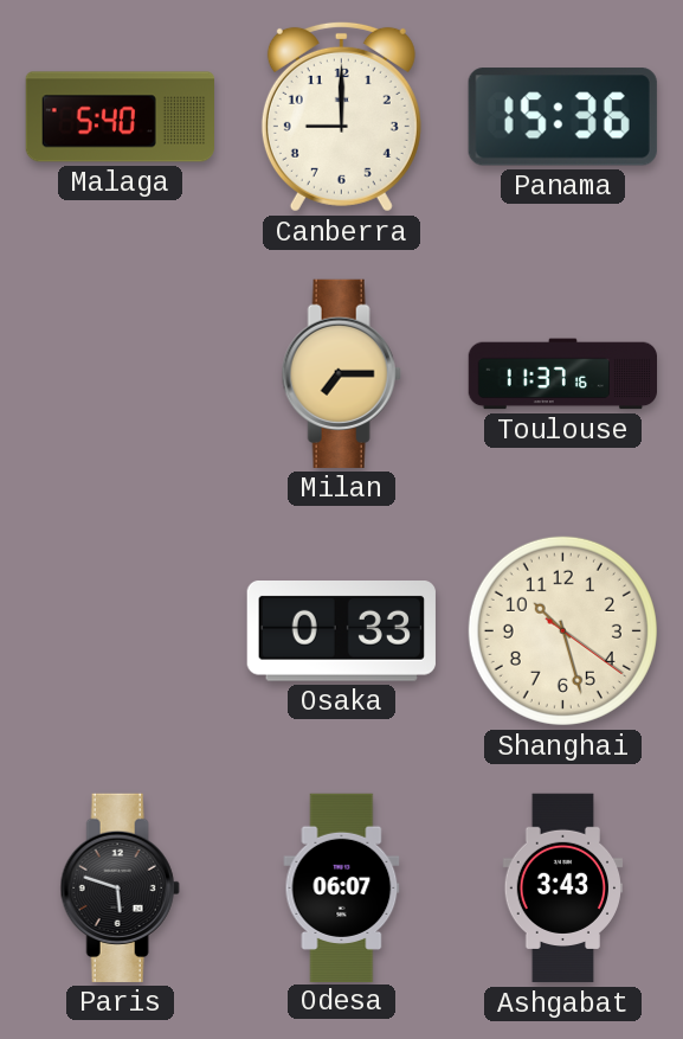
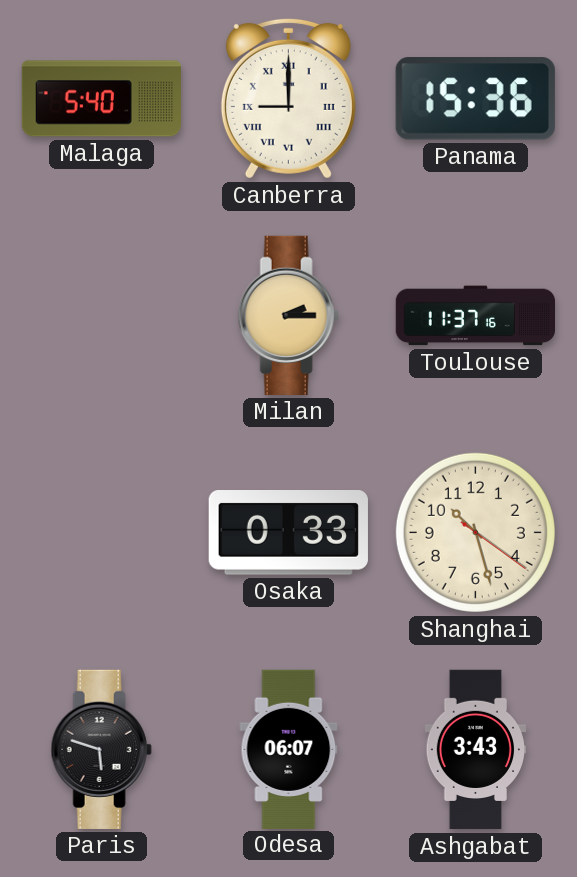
Canberra numerals: Arabic -> Roman
Milan: 7:15 -> 2:15
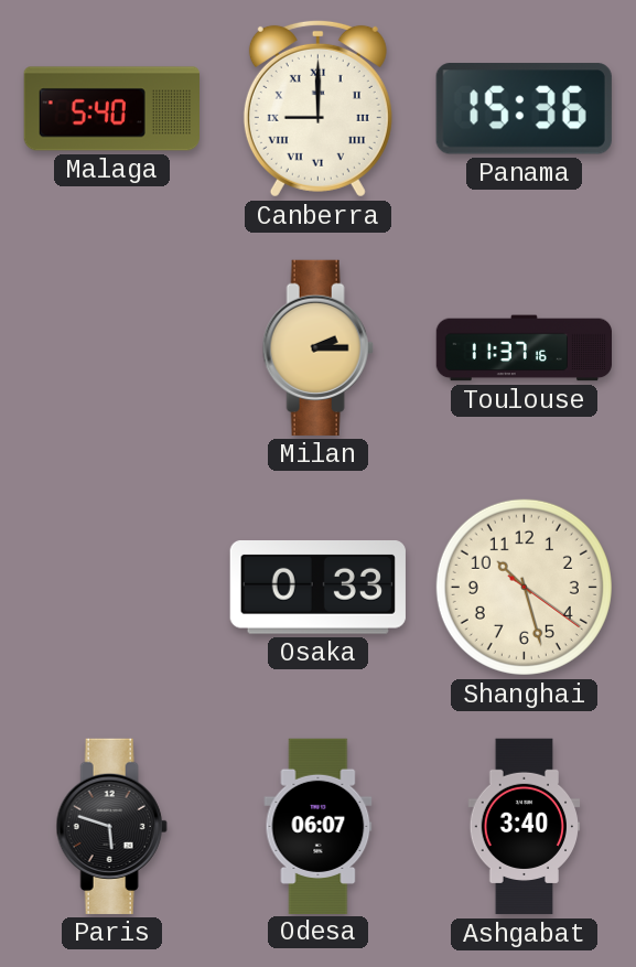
Ashgabat: 3:43 -> 3:40
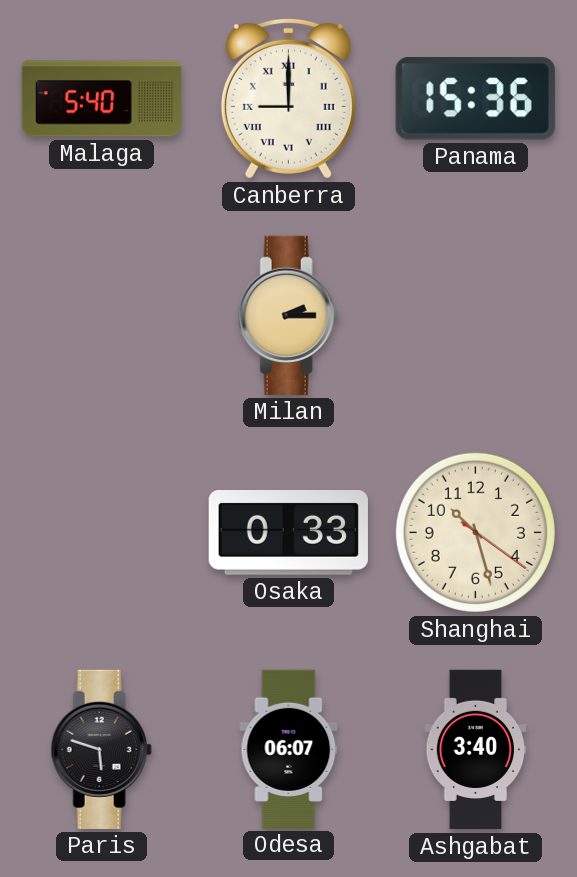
Toulouse: 11:37 -> none
